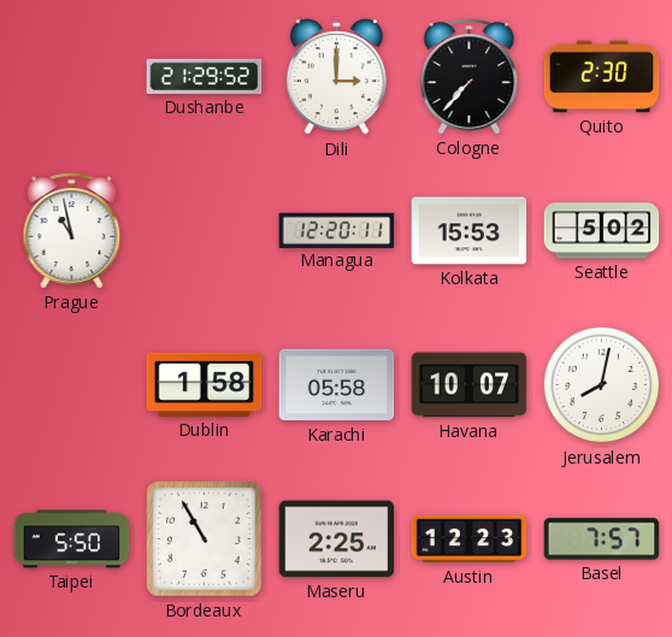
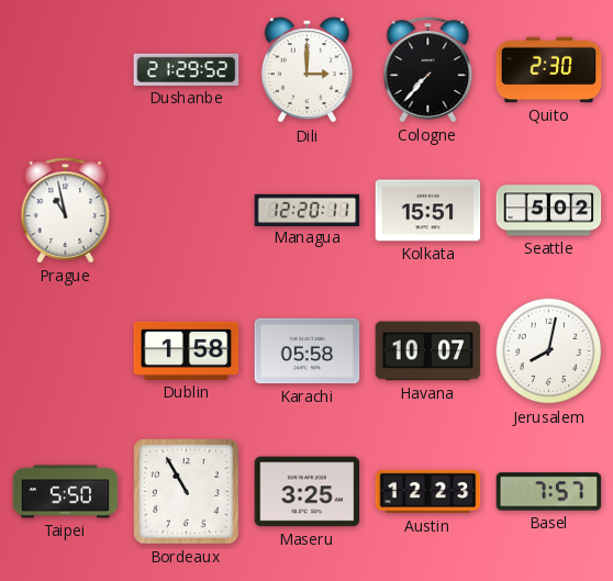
Kolkata: 15:53 -> 15:51
Maseru: 2:25 -> 3:25
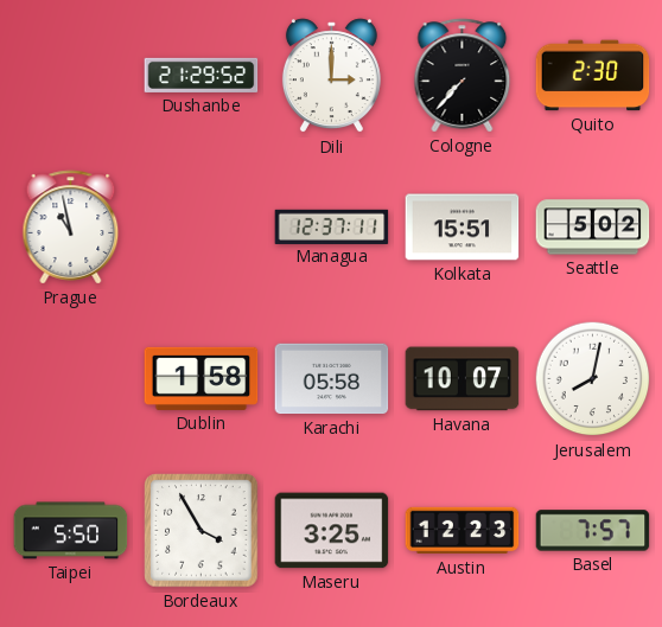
Managua: 12:20 -> 12:37
Bordeaux: 10:55 -> 3:55
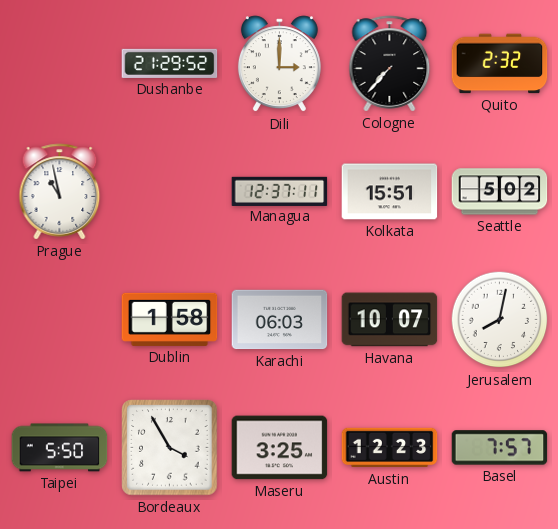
Quito: 2:30 -> 2:32
Karachi: 05:58 -> 06:03
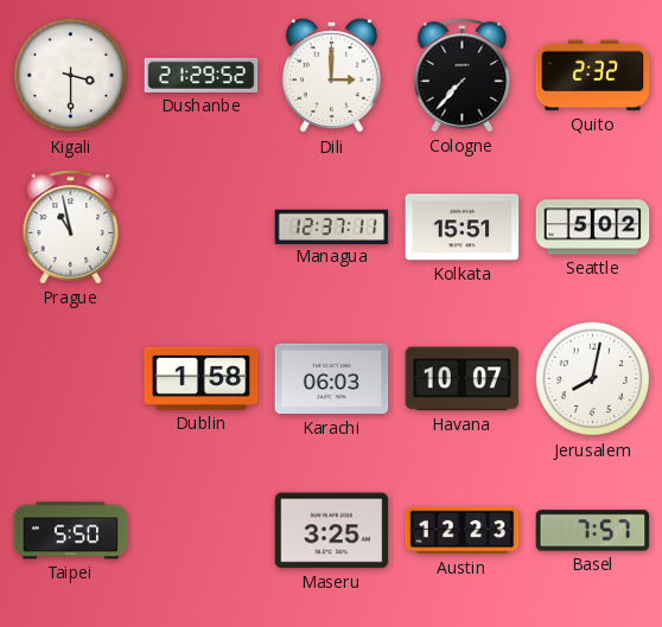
Kigali: none -> 3:30
Bordeaux: 3:55 -> none
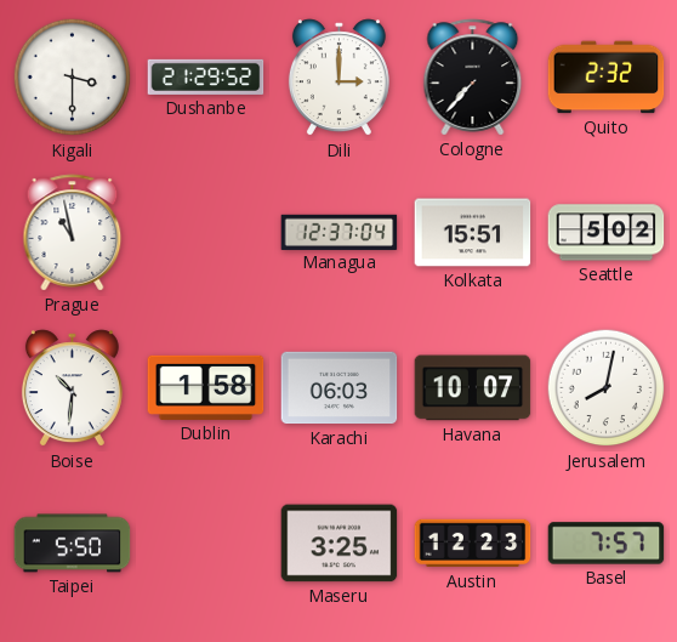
Managua: 12:37:11 -> 12:37:04
Boise: none -> 10:31
